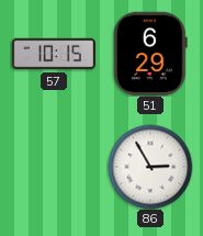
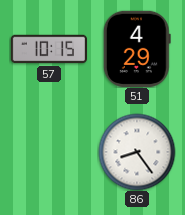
51: 6:29 -> 4:29
86: 2:55 -> 8:24
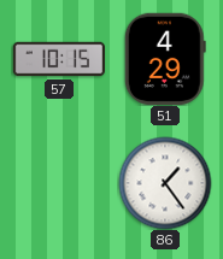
86: 8:24 -> 1:24
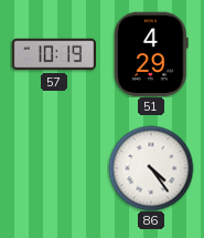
57: 10:15 -> 10:19
86: 1:24 -> 4:24
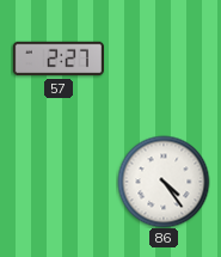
57: 10:19 -> 2:27
51: 4:29 -> none
